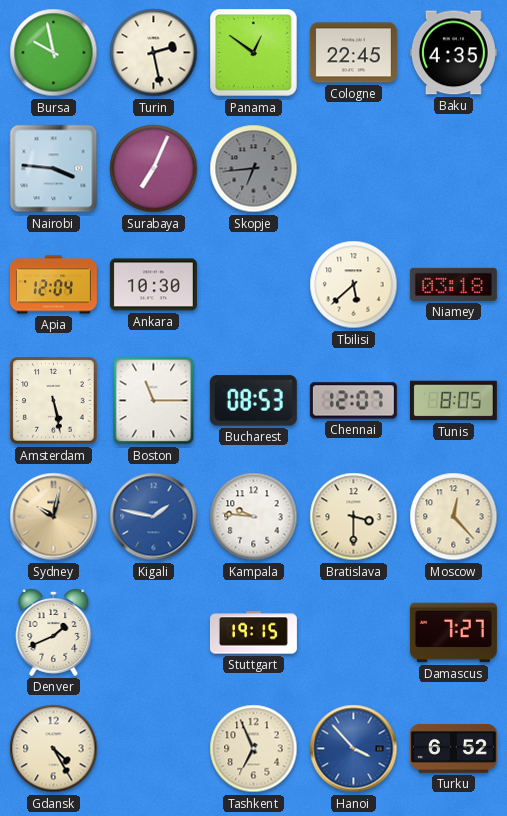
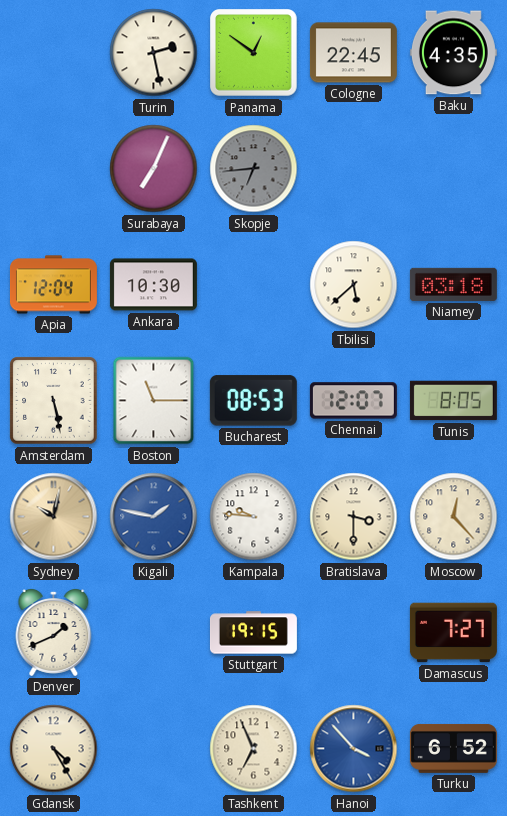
Bursa: 9:58 -> none
Nairobi: 3:46 -> none
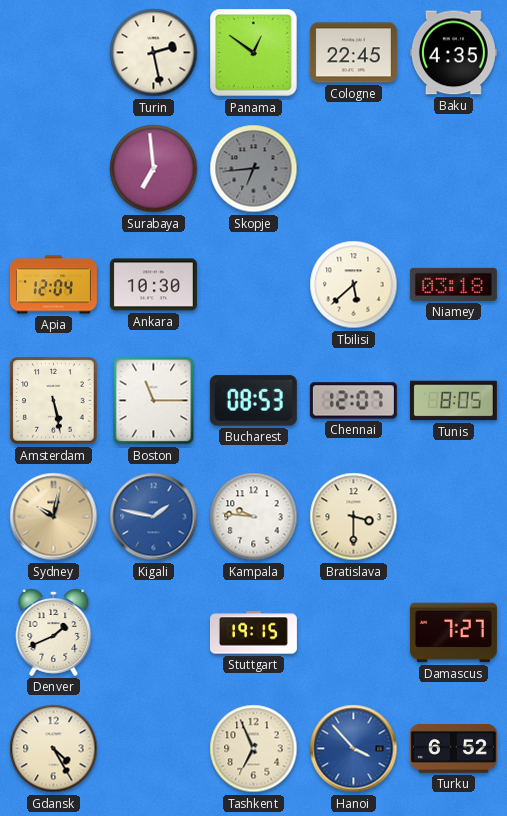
Surabaya: 7:04 -> 6:59
Moscow: 12:23 -> none
